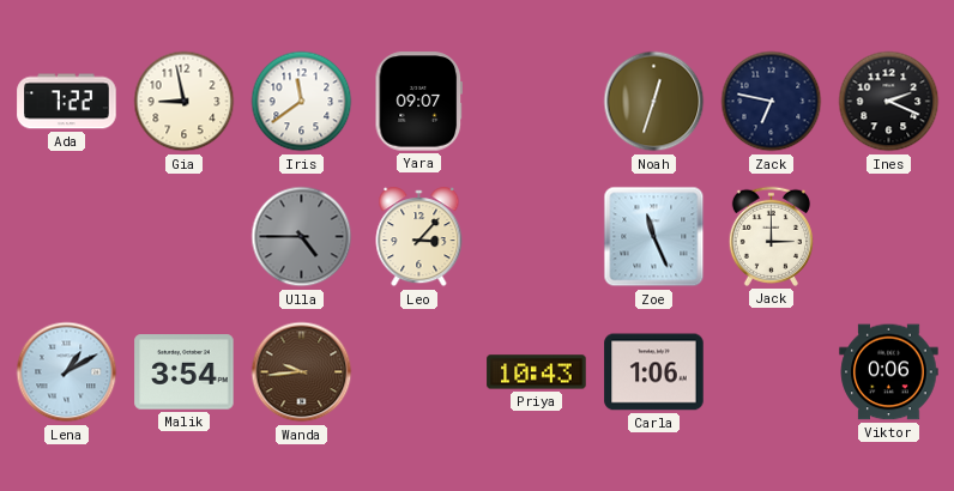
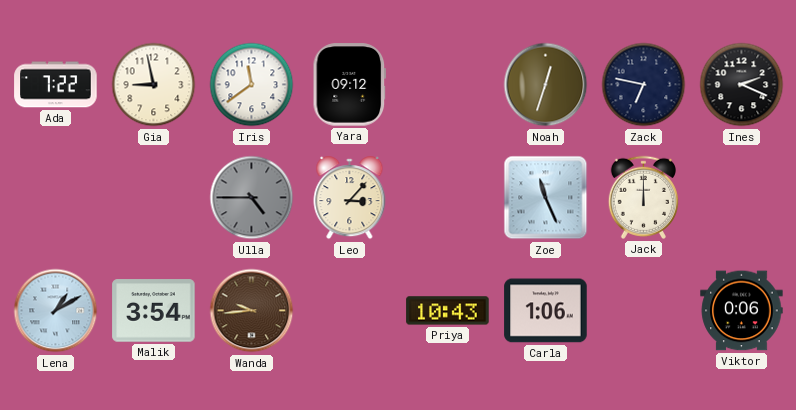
Yara: 09:07 -> 09:12
Jack: 3:00 -> 12:00
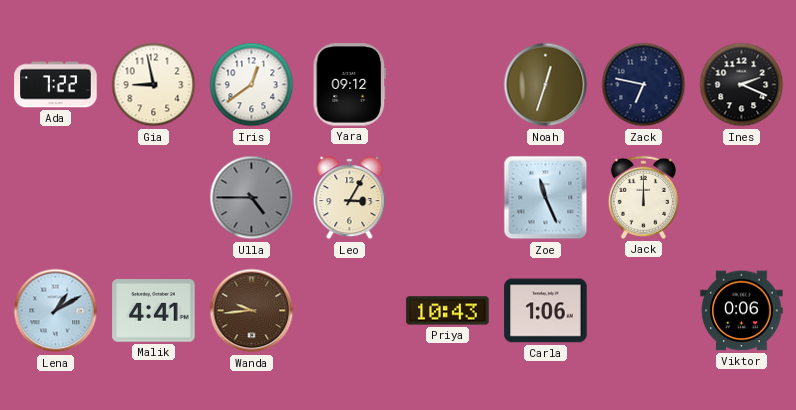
Iris: 11:39 -> 12:39
Leo: 3:07 -> 3:05
Malik: 3:54 -> 4:41
